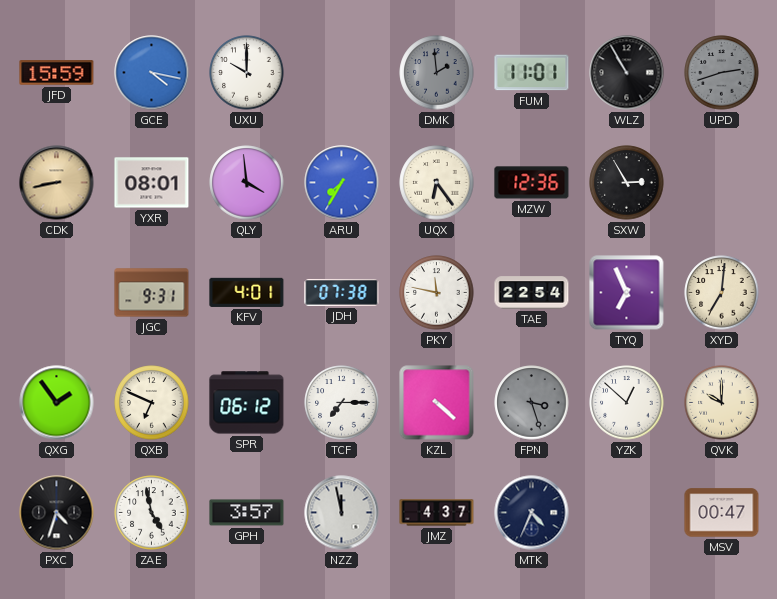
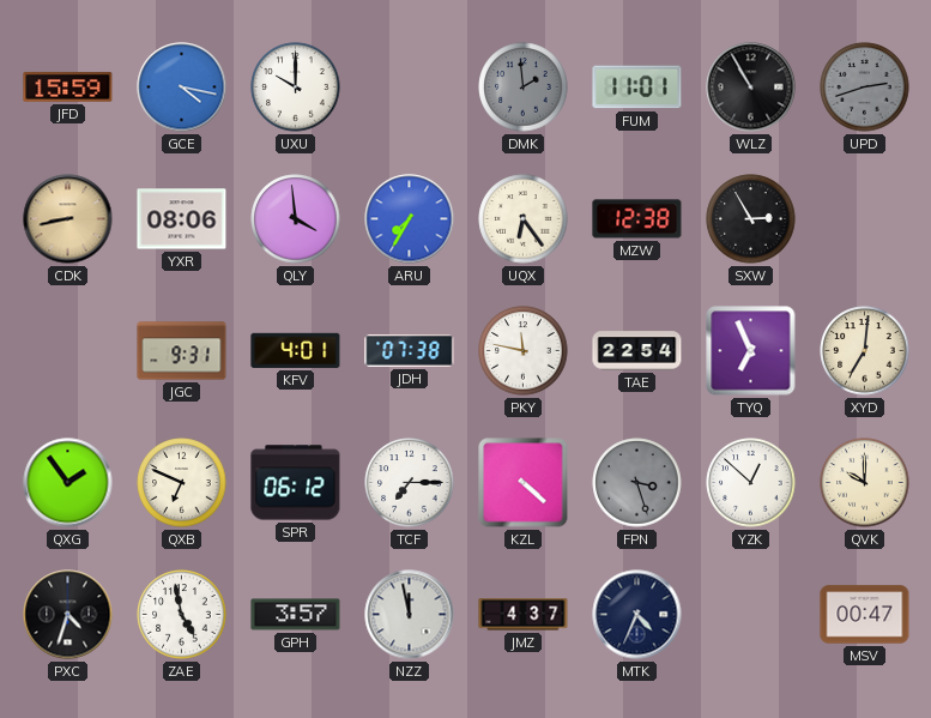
YXR: 08:01 -> 08:06
MZW: 12:36 -> 12:38
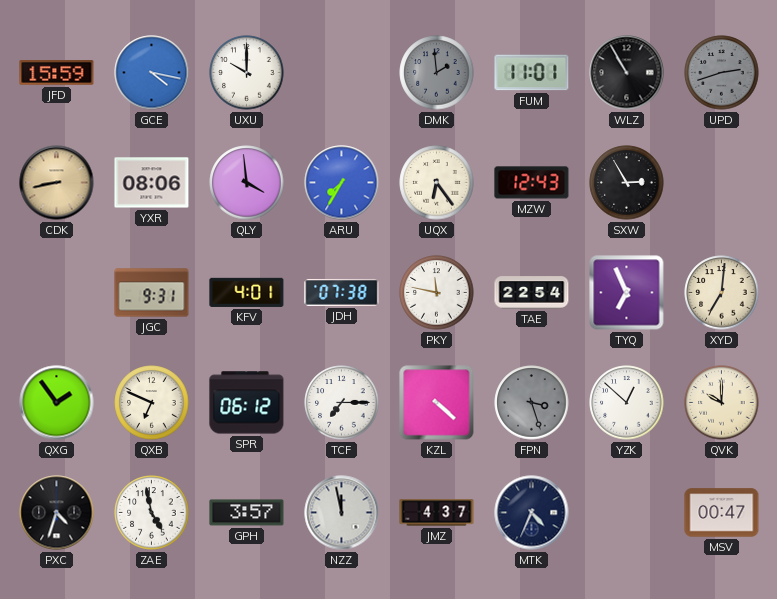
MZW: 12:38 -> 12:43
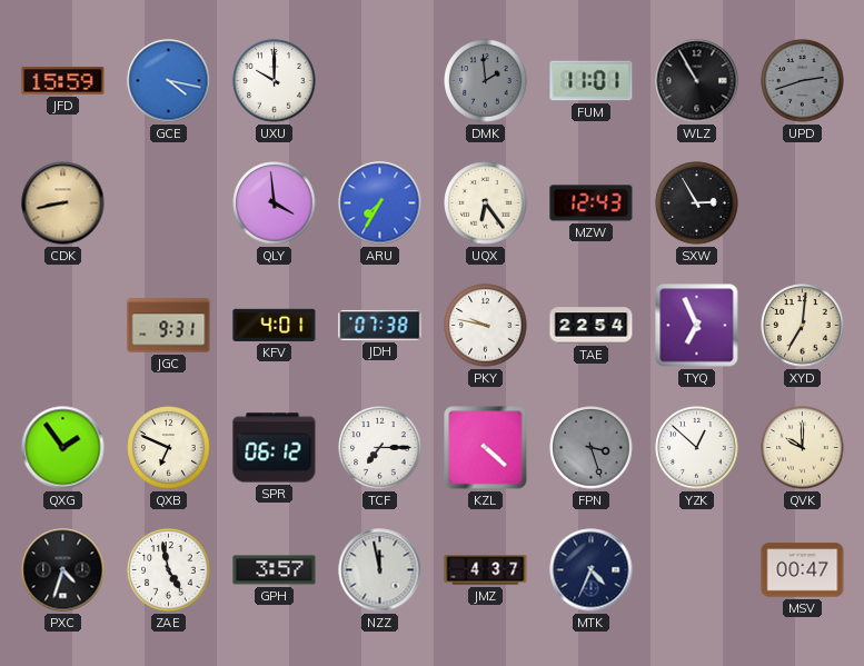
YXR: 08:06 -> none
PKY: 11:47 -> 9:47
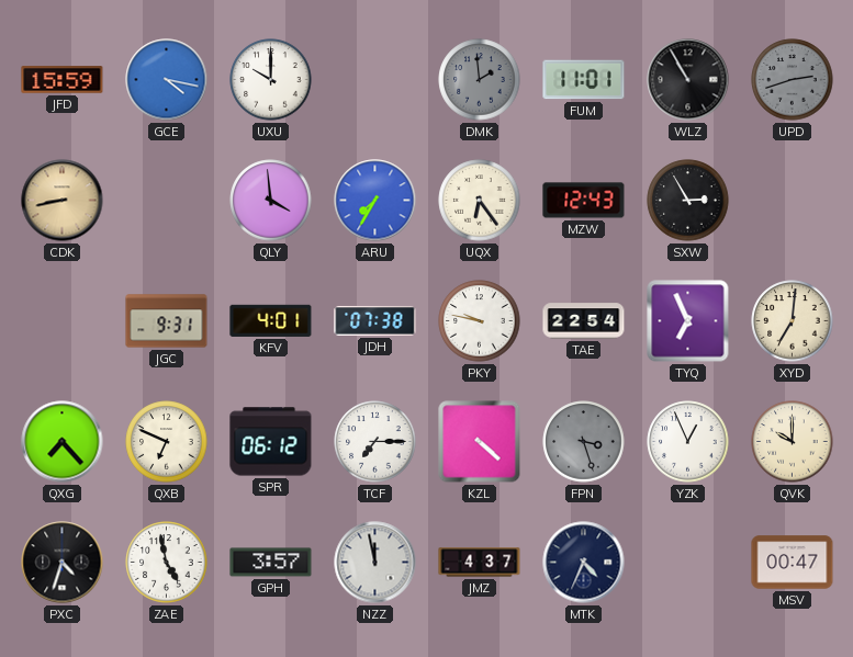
QXG: 1:54 -> 7:23
YZK: 12:52 -> 12:56
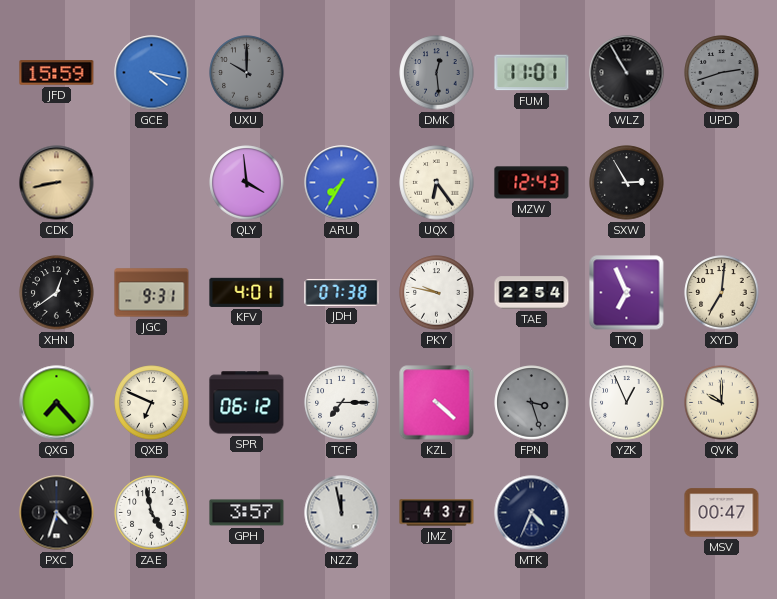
UXU dial: white -> grey
DMK: 1:59 -> 12:29
XHN: none -> 12:39
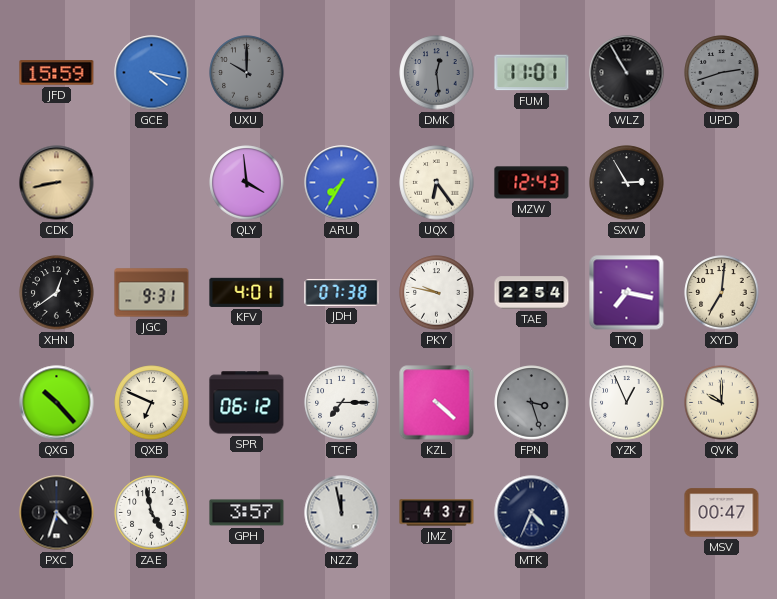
TYQ: 6:56 -> 7:17
QXG: 7:23 -> 10:23
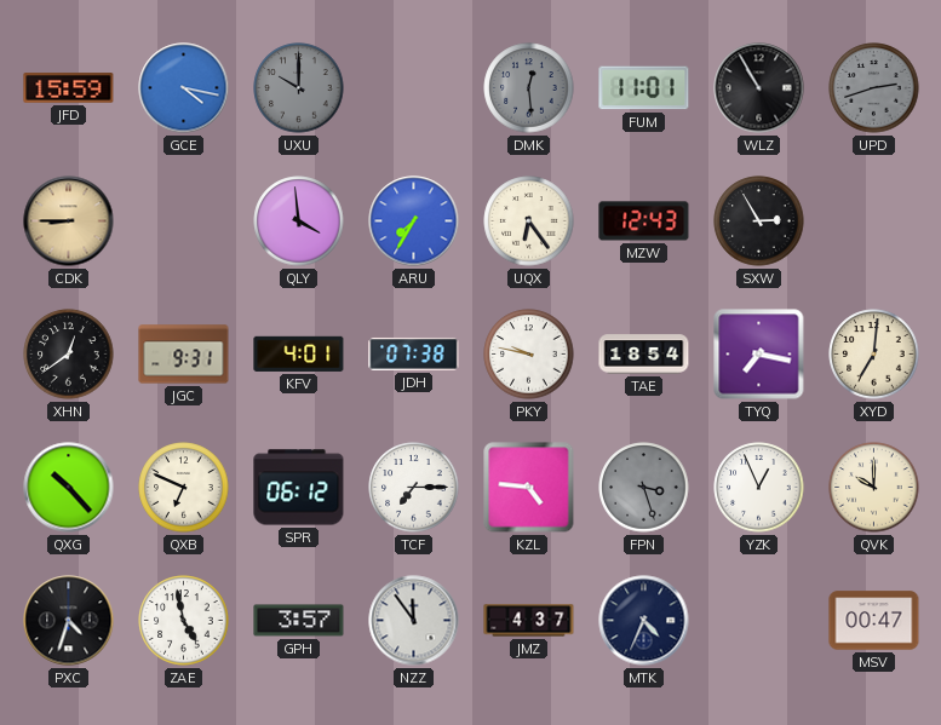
CDK: 8:43 -> 8:45
TAE: 22:54 -> 18:54
KZL: 4:22 -> 4:46
NZZ: 11:58 -> 11:54
